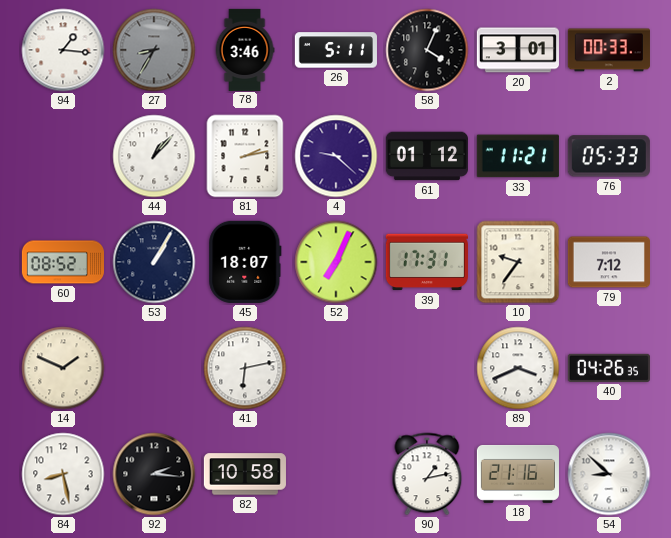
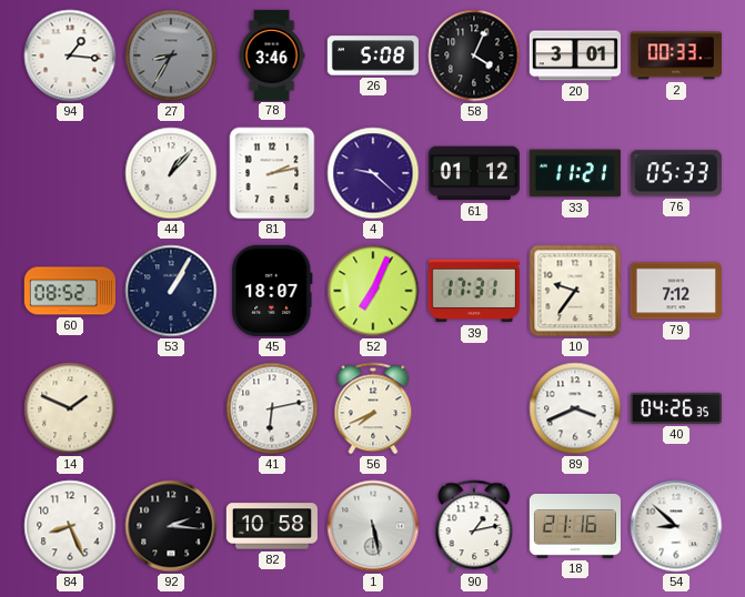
26: 5:11 -> 5:08
56: none -> 7:41
84: 8:28 -> 8:26
1: none -> 5:28
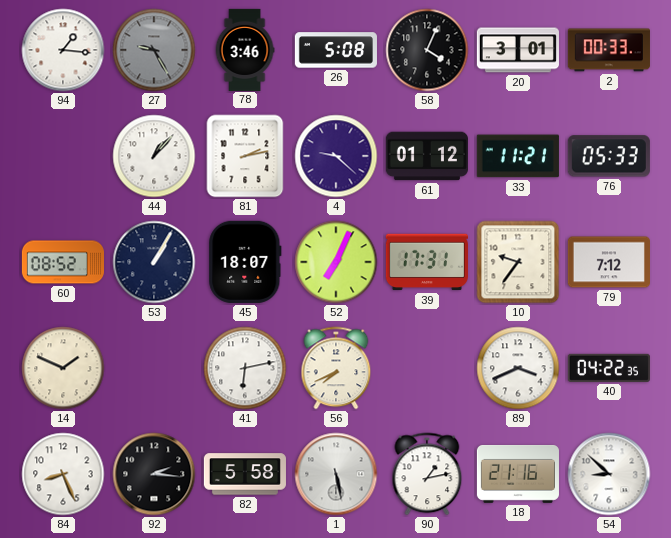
27: 8:35 -> 9:25
40: 04:26 -> 04:22
82: 10:58 -> 5:58
